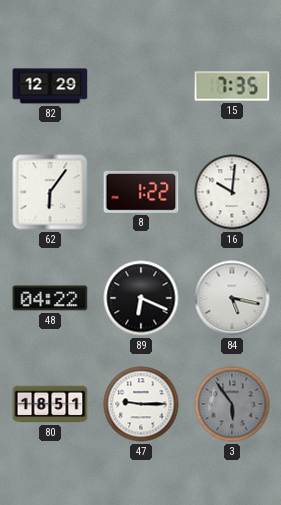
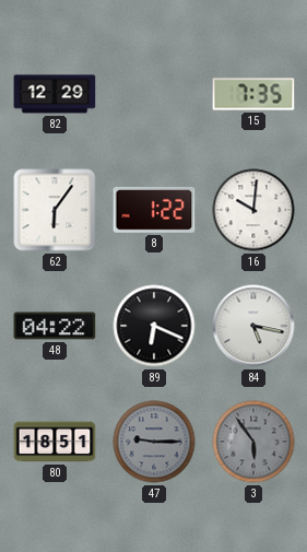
47 dial: white -> grey
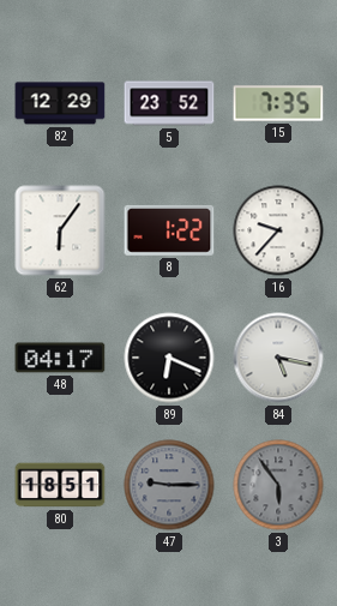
5: none -> 23:52
16: 10:01 -> 9:37
48: 04:22 -> 04:17
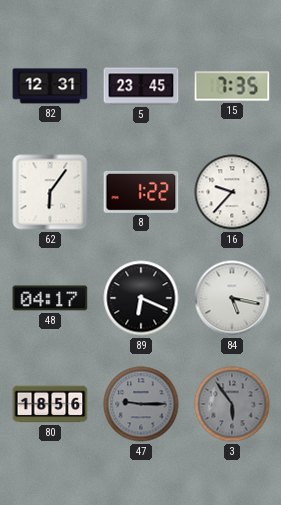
82: 12:29 -> 12:31
5: 23:52 -> 23:45
80: 18:51 -> 18:56
